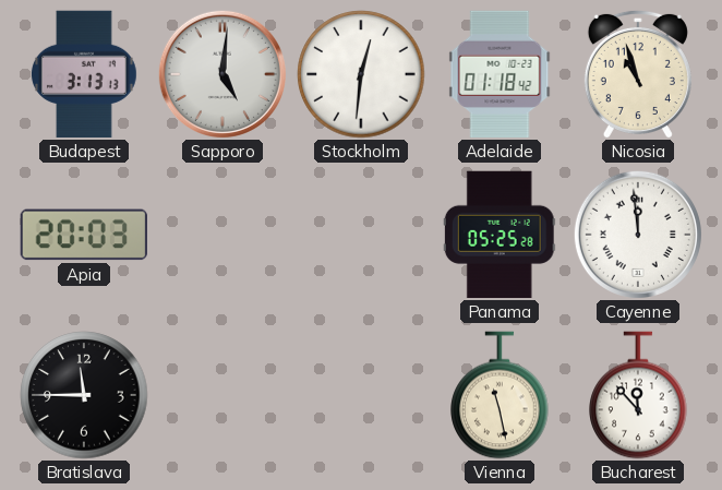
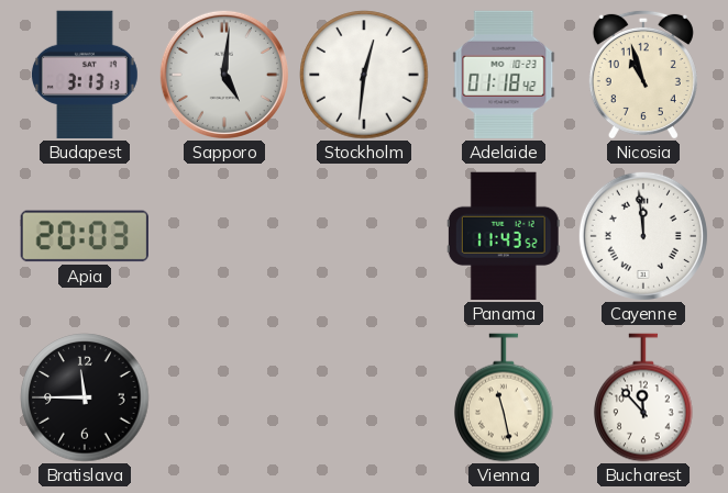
Panama: 05:25 -> 11:43
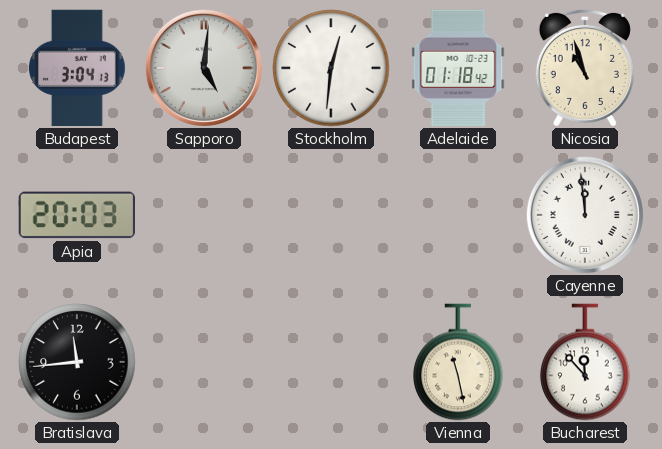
Budapest: 3:13 -> 3:04
Panama: 11:43 -> none
Bratislava: 11:45 -> 11:44
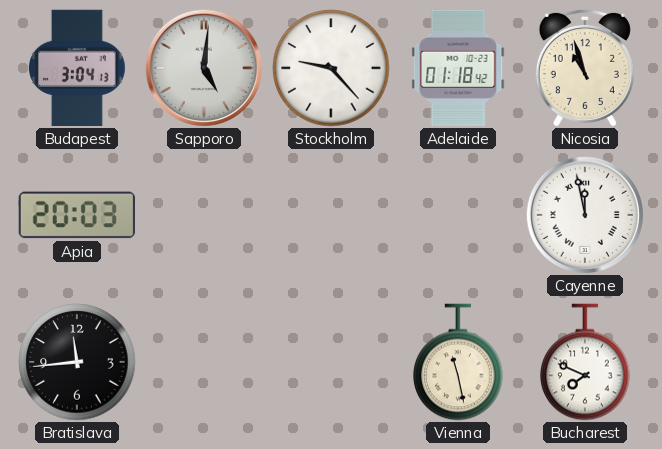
Stockholm: 12:31 -> 9:23
Cayenne: 11:59 -> 11:58
Bucharest: 11:53 -> 7:49
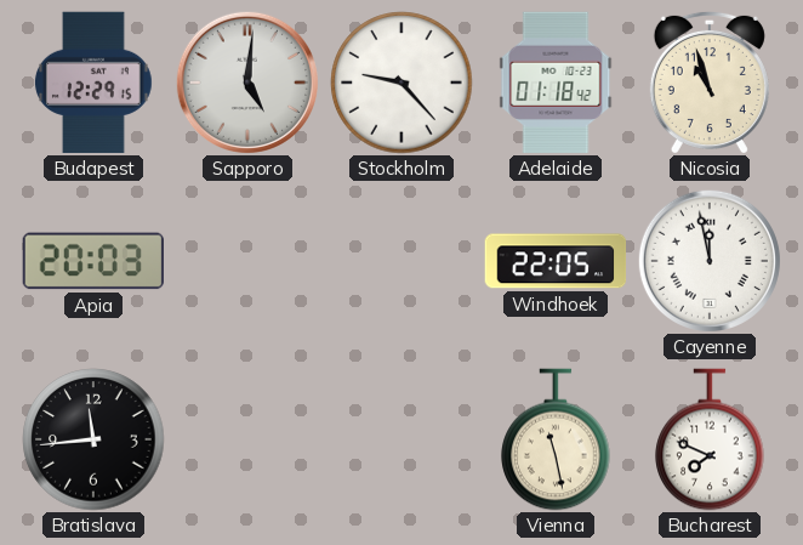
Budapest: 3:04 -> 12:29
Windhoek: none -> 22:05
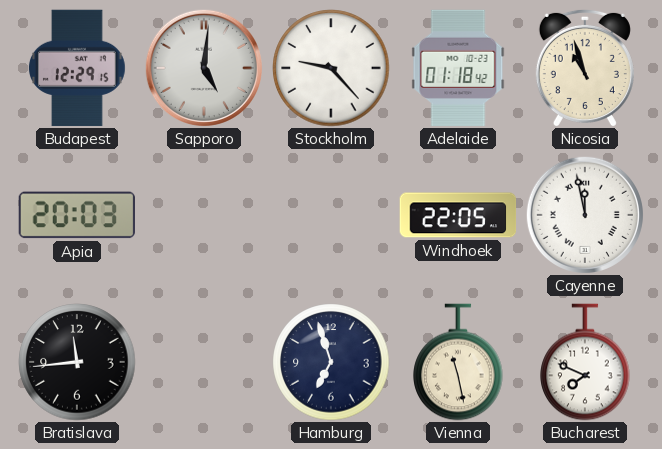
Hamburg: none -> 6:57
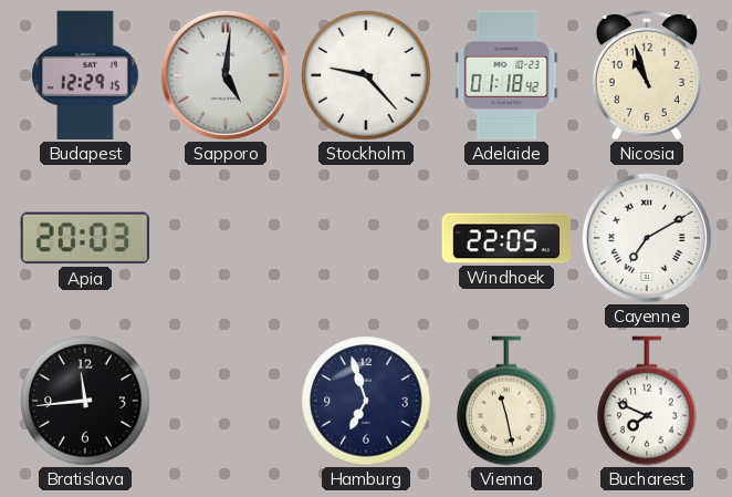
Cayenne: 11:58 -> 7:10
